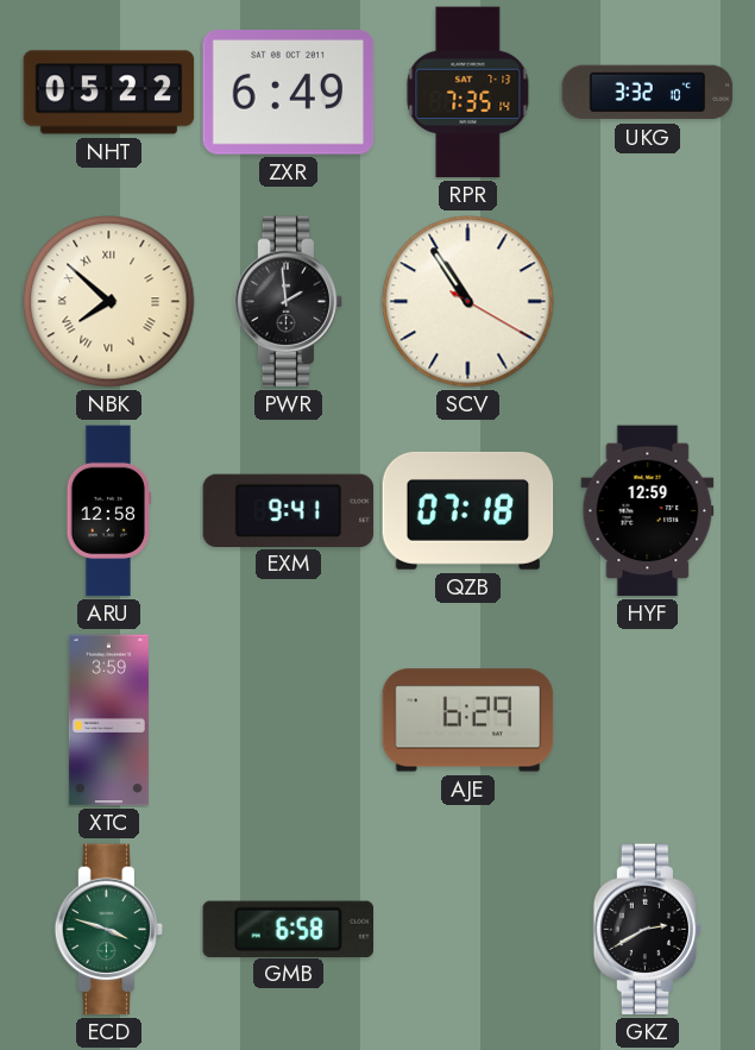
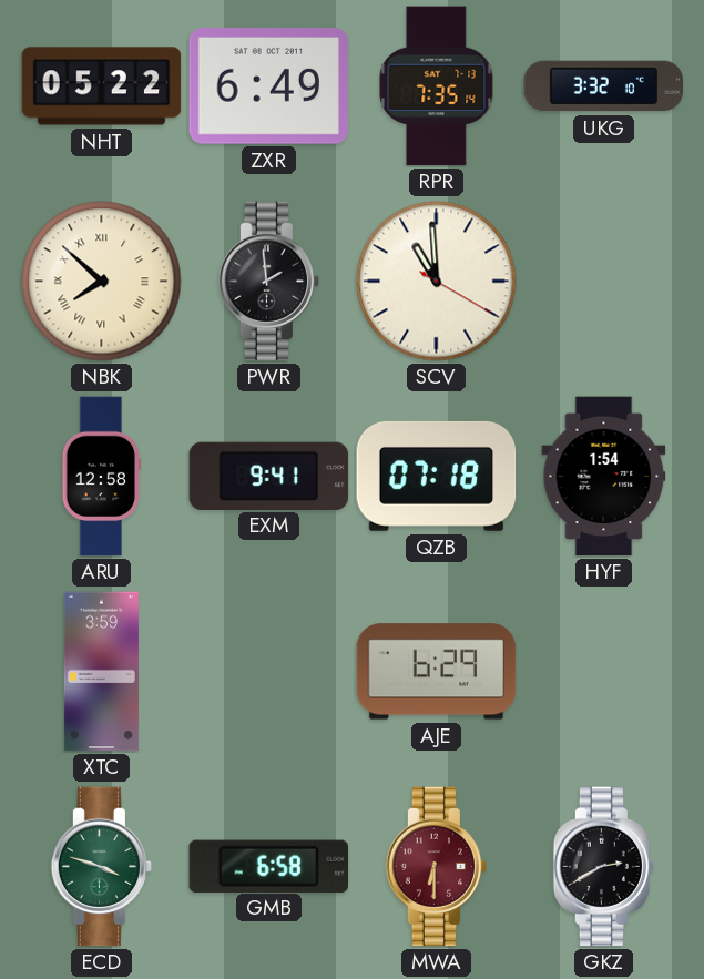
SCV: 10:54 -> 10:59
HYF: 12:59 -> 1:54
MWA: none -> 6:30
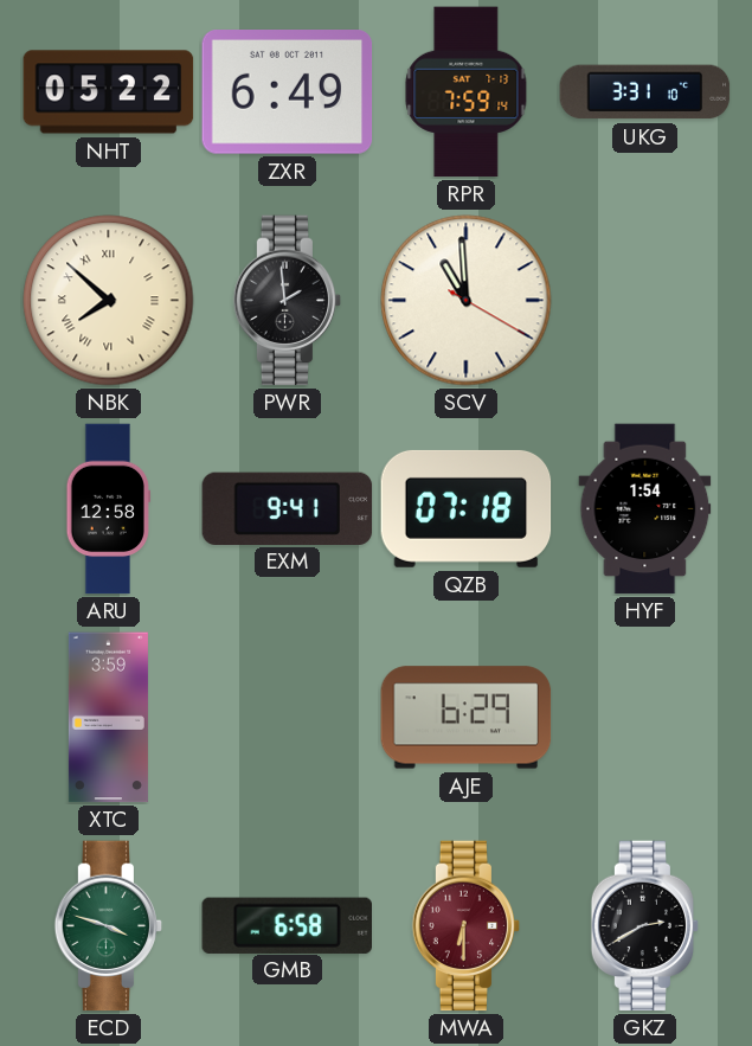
RPR: 7:35 -> 7:59
UKG: 3:32 -> 3:31
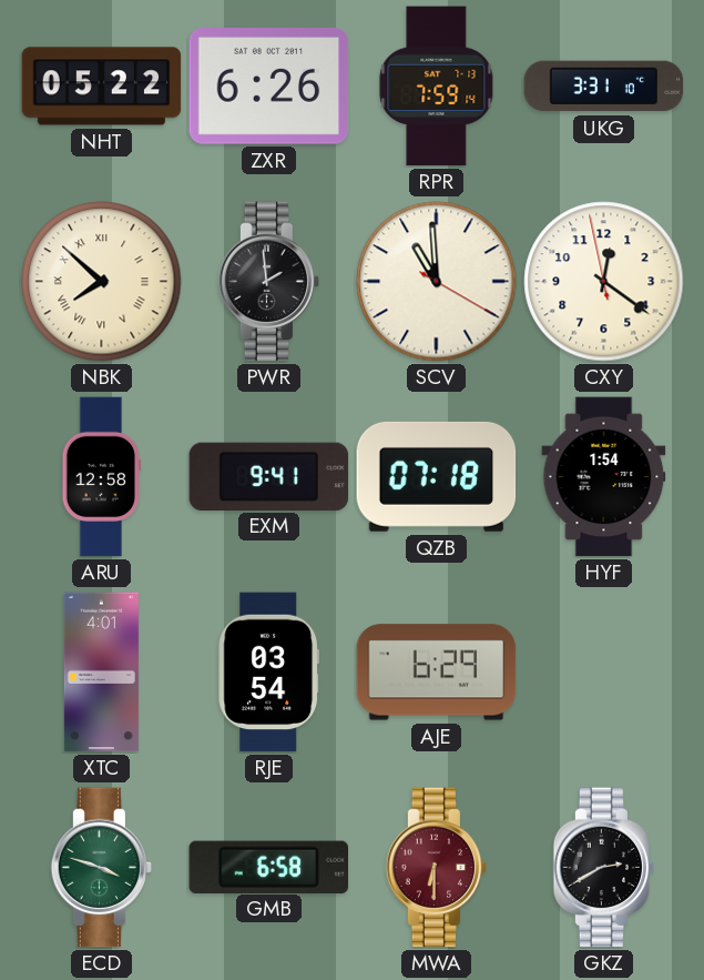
ZXR: 6:49 -> 6:26
CXY: none -> 12:20
XTC: 3:59 -> 4:01
RJE: none -> 03:54
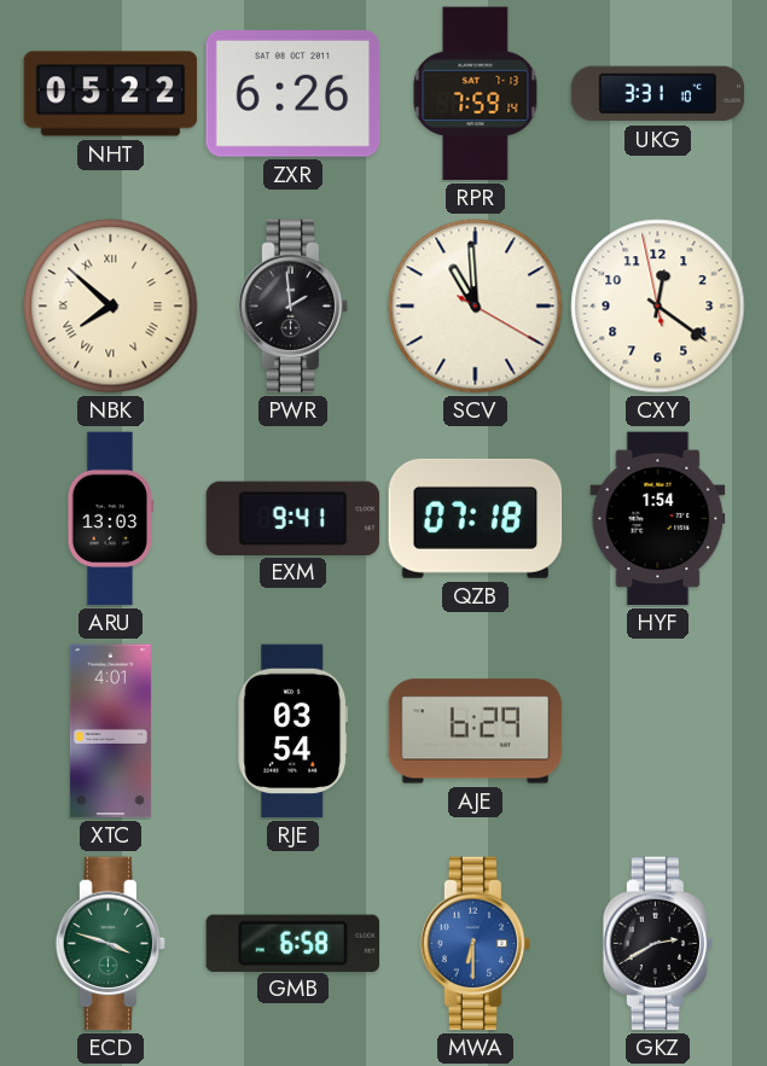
ARU: 12:58 -> 13:03
MWA dial: burgundy -> blue
